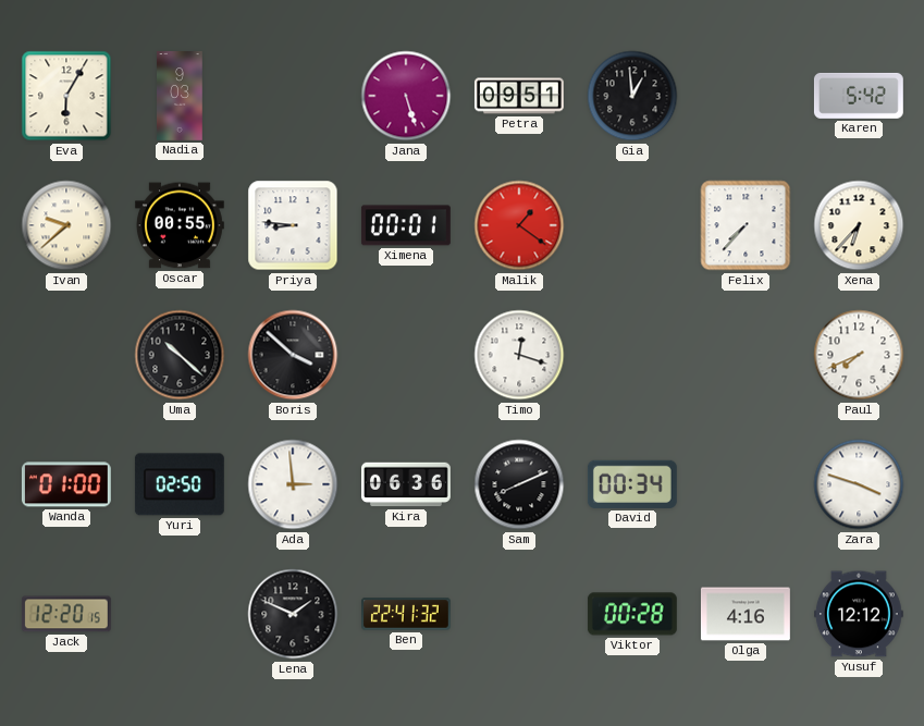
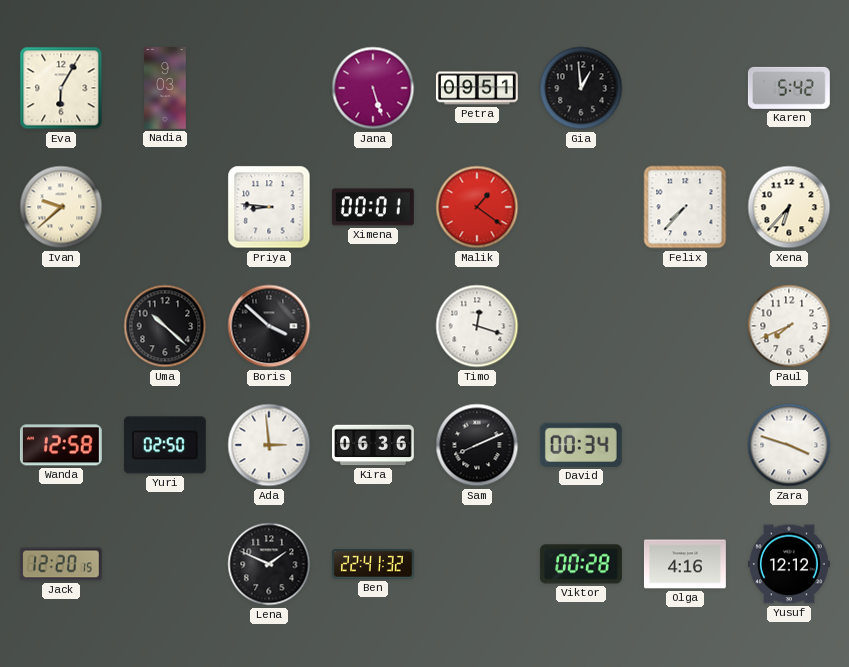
Oscar: 00:55 -> none
Wanda: 01:00 -> 12:58
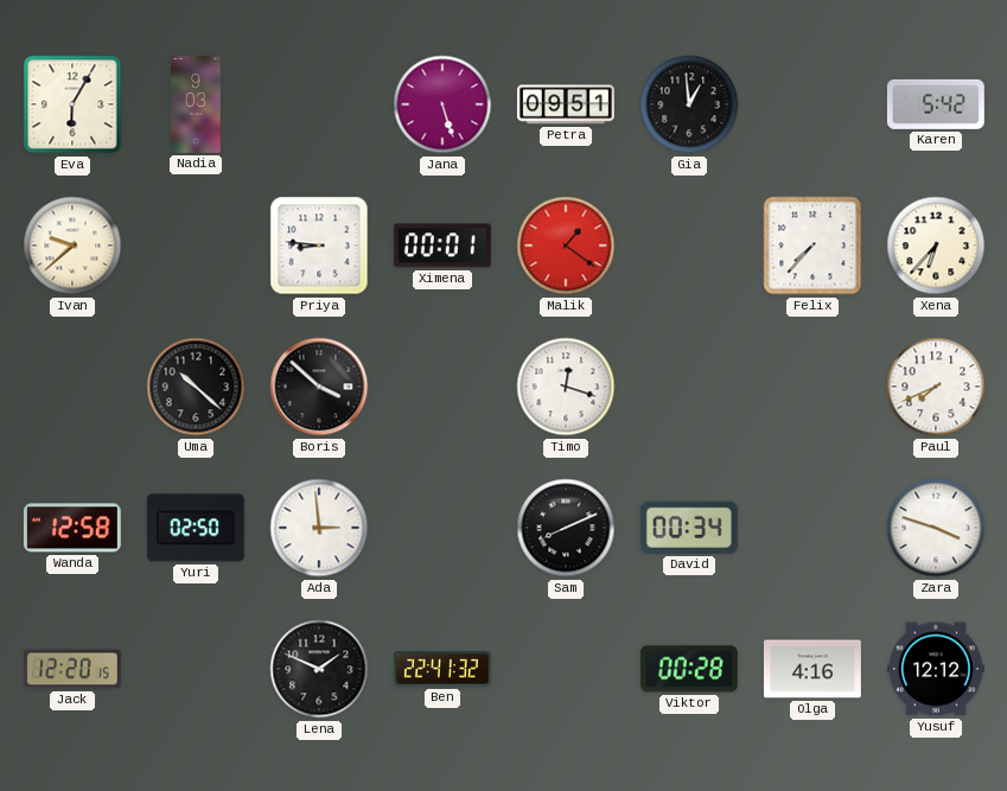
Kira: 06:36 -> none
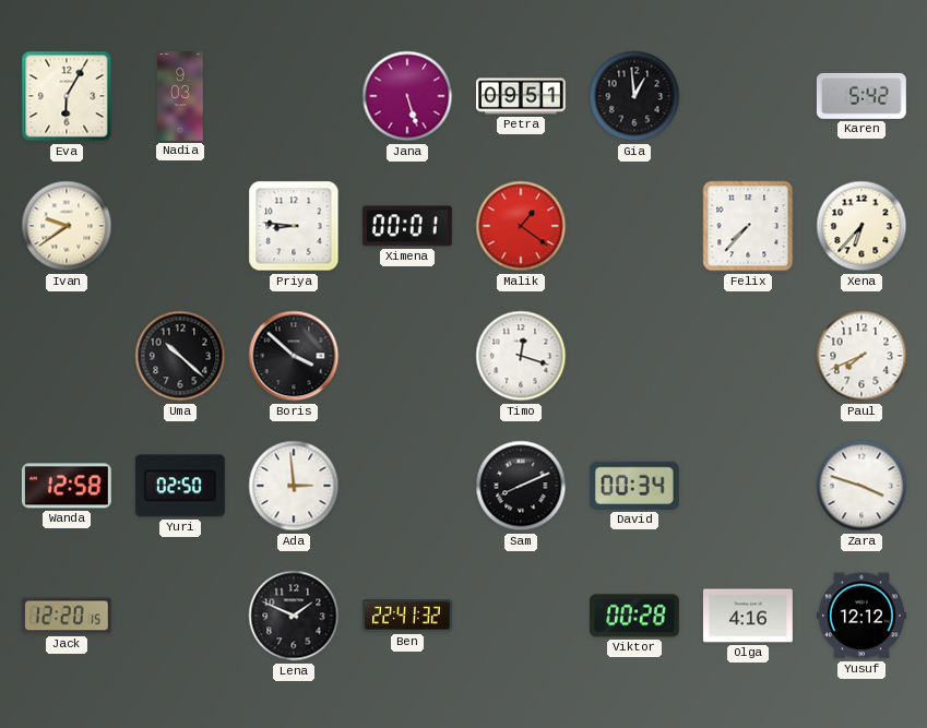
Ivan: 9:38 -> 9:39
